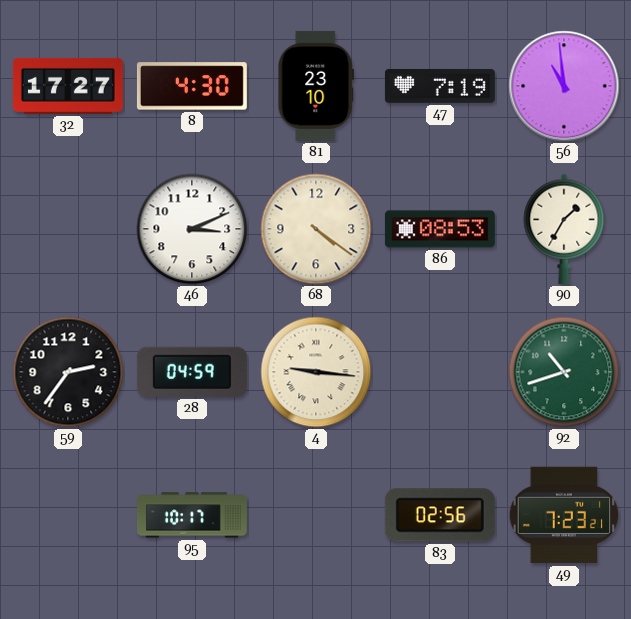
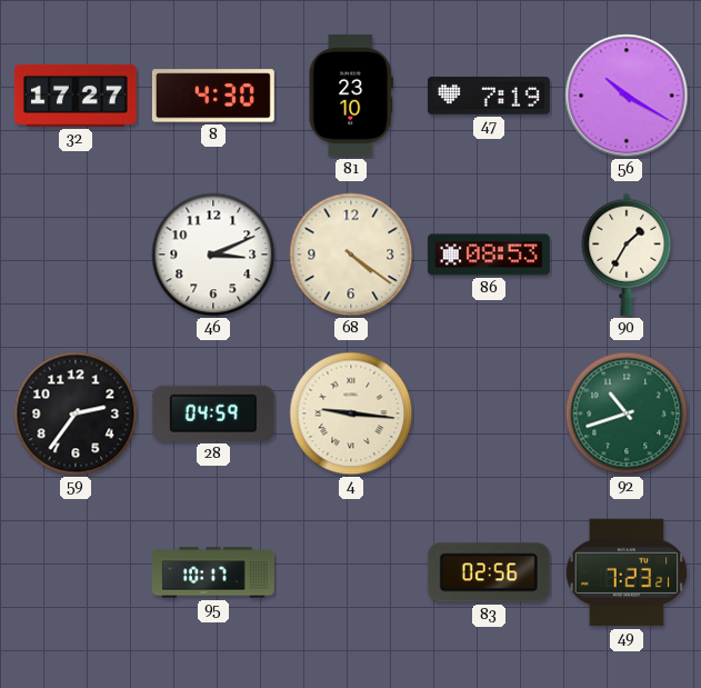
56: 10:59 -> 10:20
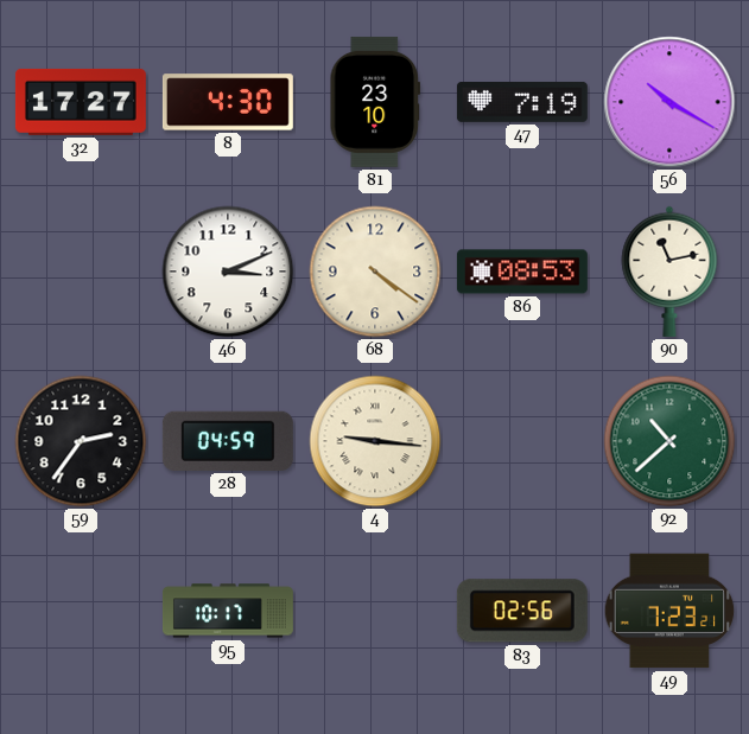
90: 1:35 -> 11:13
92: 10:42 -> 10:38
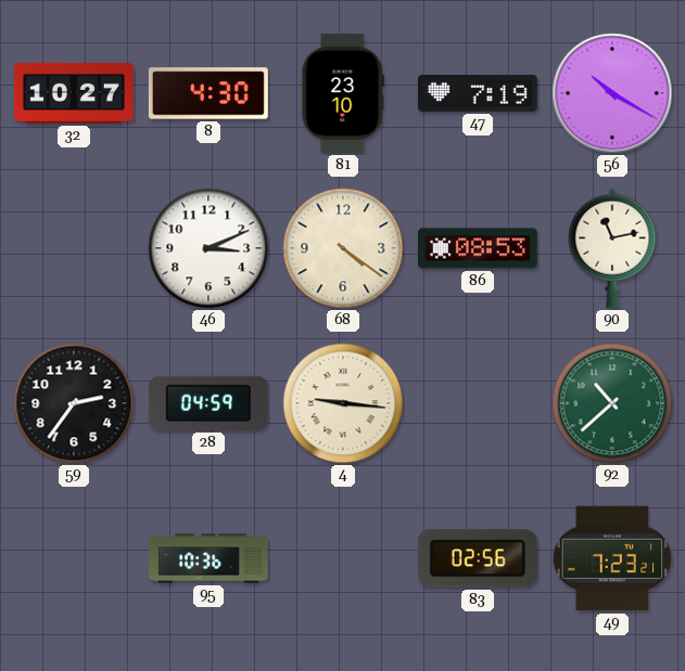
32: 17:27 -> 10:27
95: 10:17 -> 10:36
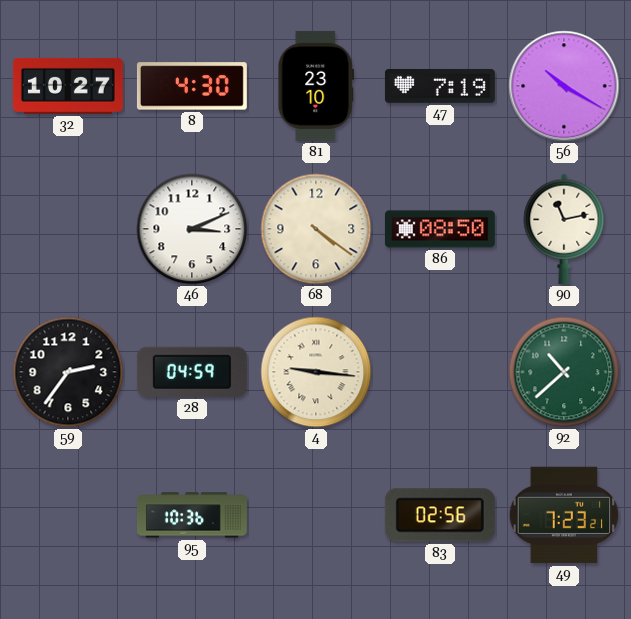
86: 08:53 -> 08:50
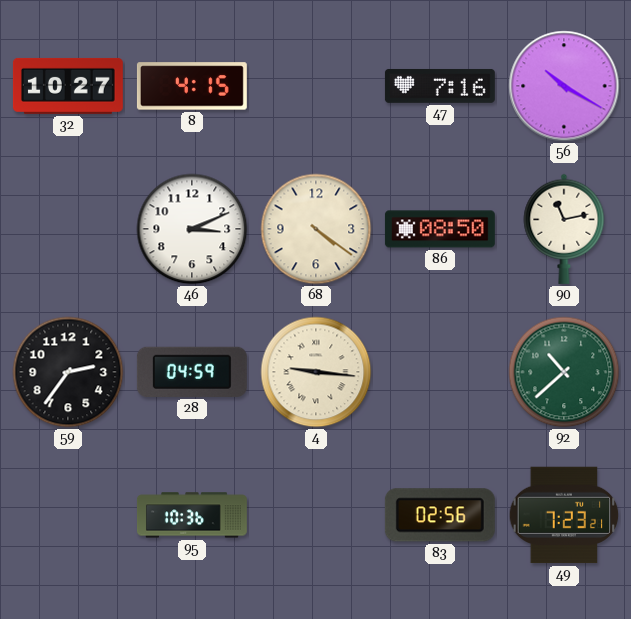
8: 4:30 -> 4:15
81: 23:10 -> none
47: 7:19 -> 7:16
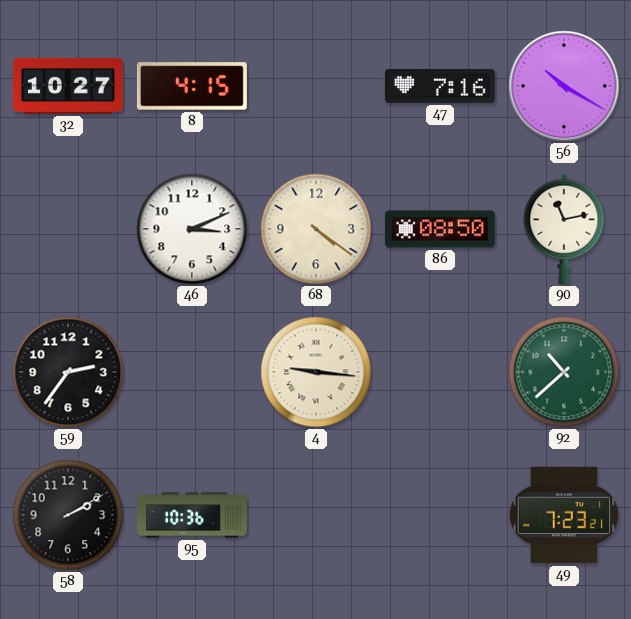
28: 04:59 -> none
58: none -> 2:10
83: 02:56 -> none
